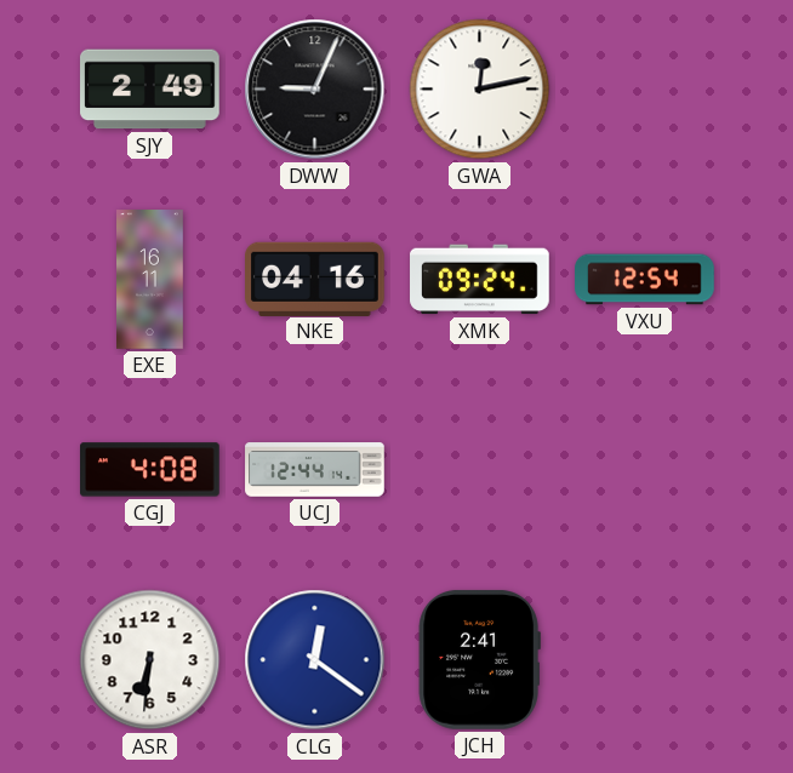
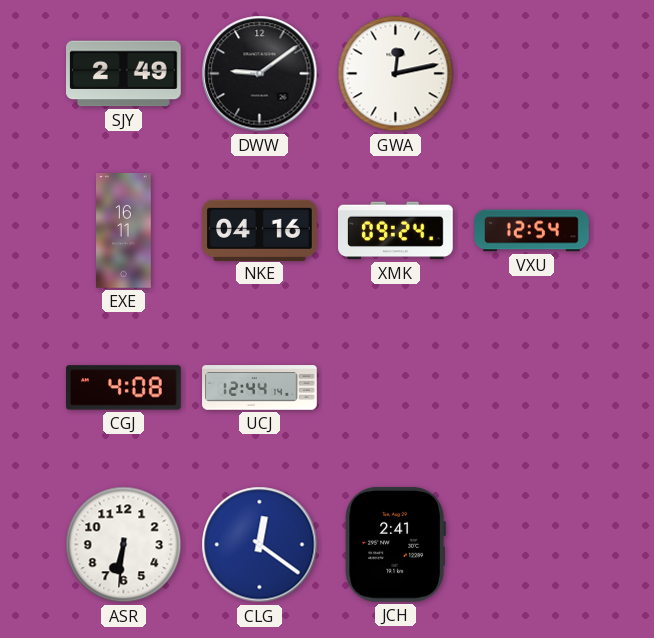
DWW: 9:04 -> 9:09
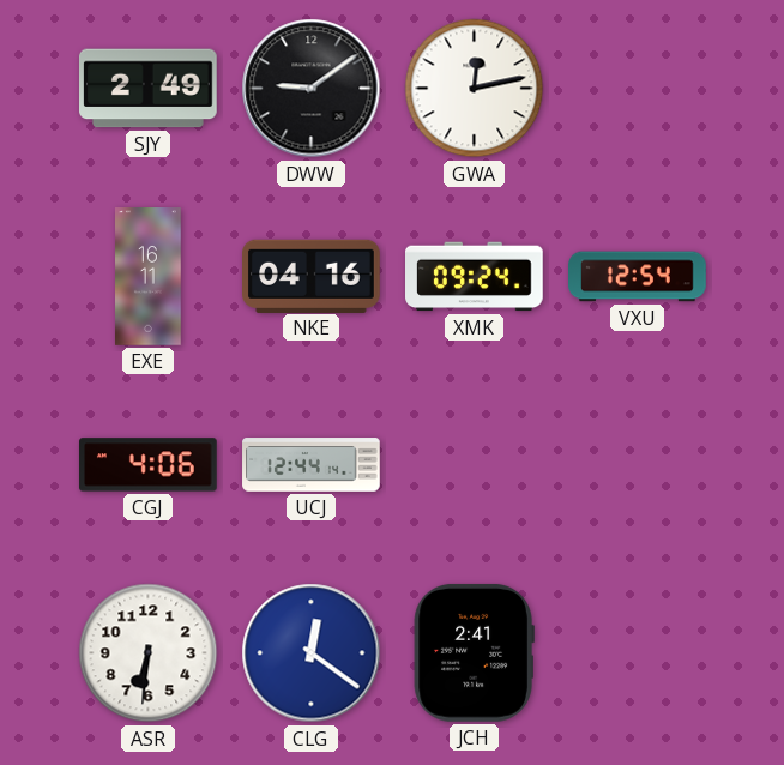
CGJ: 4:08 -> 4:06
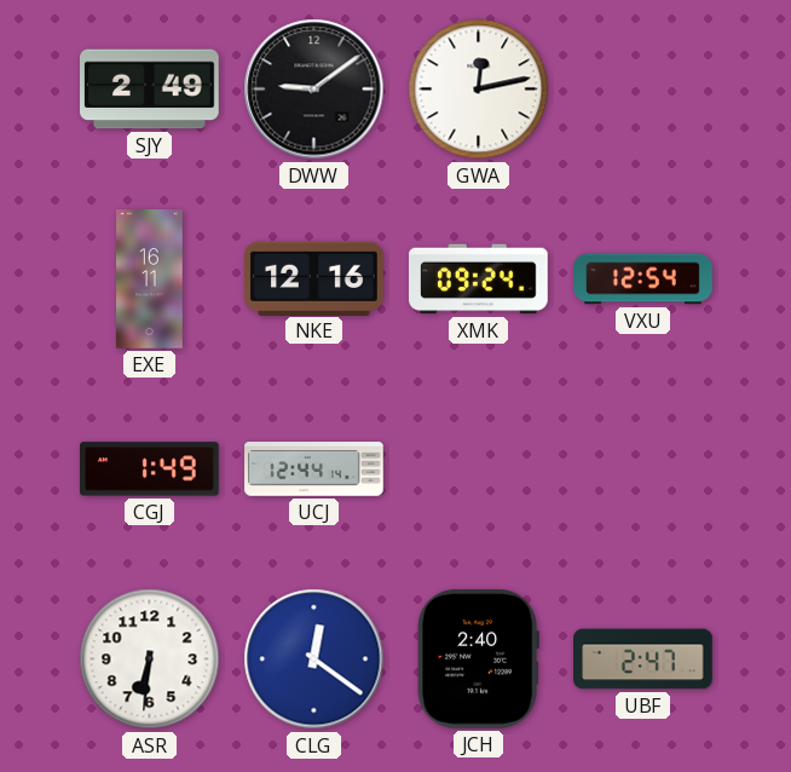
NKE: 04:16 -> 12:16
CGJ: 4:06 -> 1:49
JCH: 2:41 -> 2:40
UBF: none -> 2:47
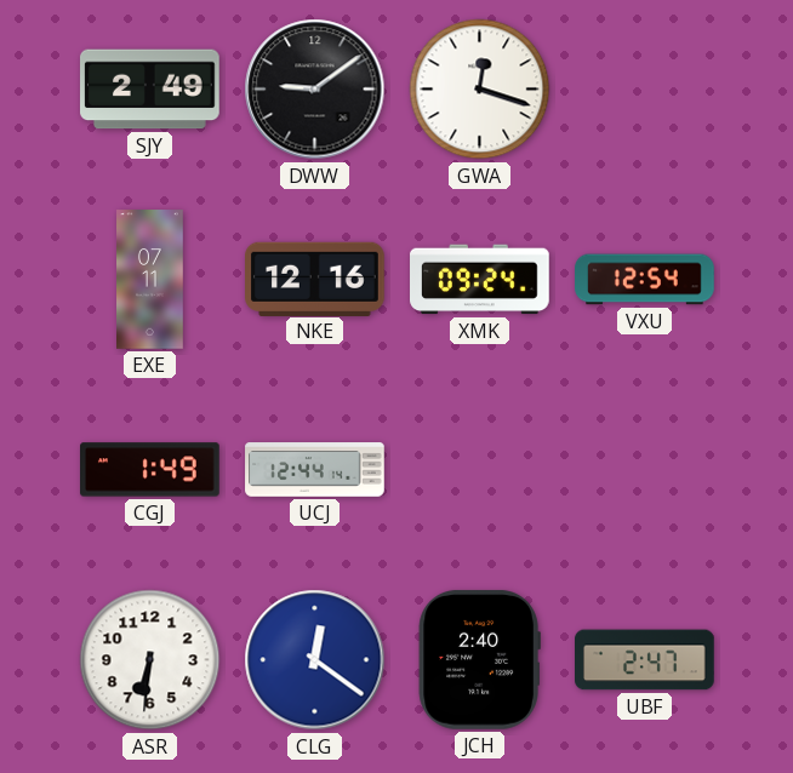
GWA: 12:13 -> 12:18
EXE: 16:11 -> 07:11
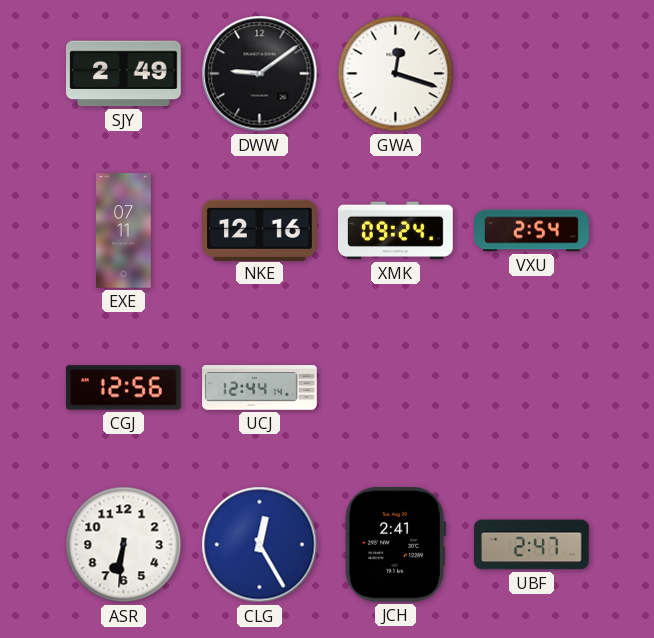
VXU: 12:54 -> 2:54
CGJ: 1:49 -> 12:56
CLG: 12:21 -> 12:25
JCH: 2:40 -> 2:41
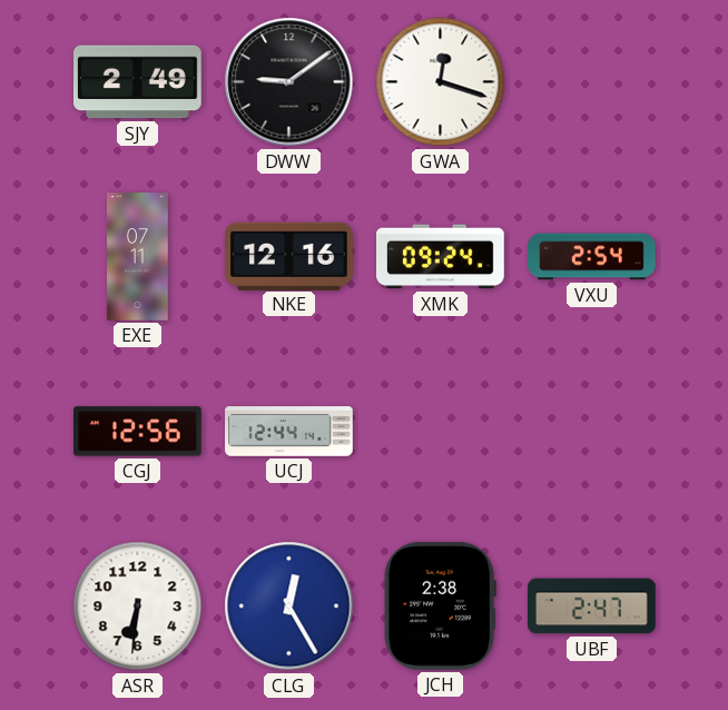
JCH: 2:41 -> 2:38
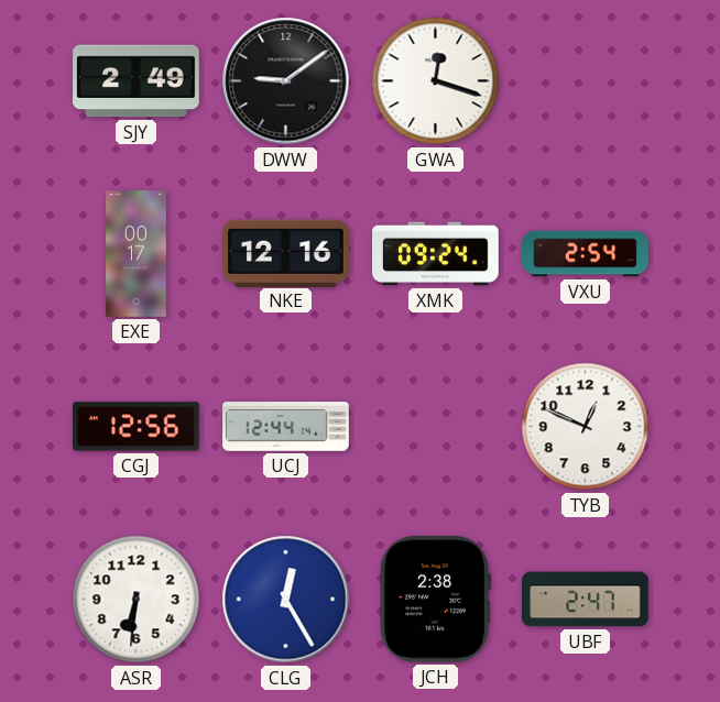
EXE: 07:11 -> 00:17
TYB: none -> 12:49
